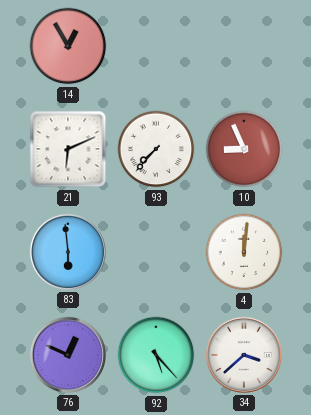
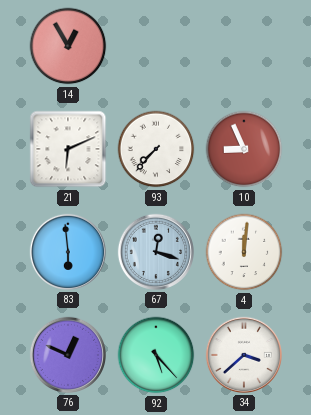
67: none -> 12:18
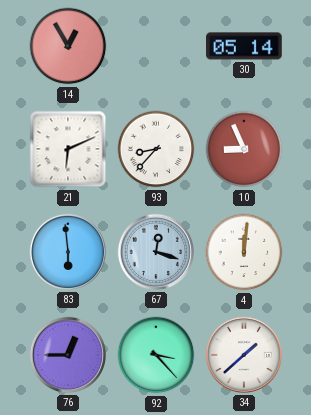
30: none -> 05:14
93: 7:37 -> 8:37
76: 12:49 -> 12:45
92: 5:23 -> 3:23
34: 3:38 -> 1:38
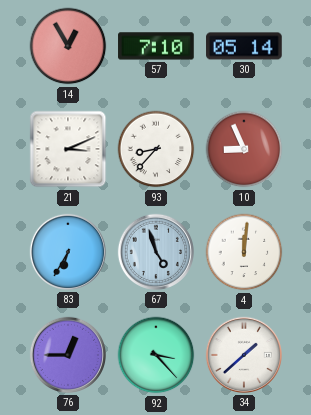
57: none -> 7:10
21: 6:11 -> 3:11
83: 5:59 -> 6:35
67: 12:18 -> 4:57
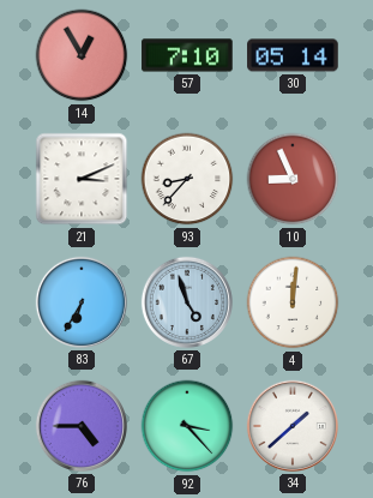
76: 12:45 -> 4:45
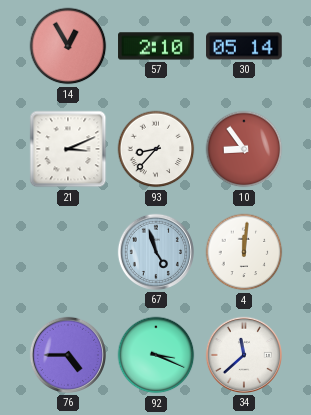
57: 7:10 -> 2:10
10: 8:56 -> 8:54
83: 6:35 -> none
92: 3:23 -> 3:19
34: 1:38 -> 11:38
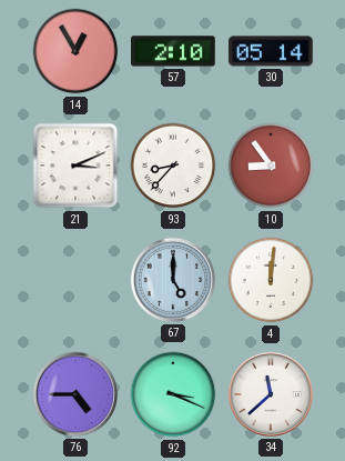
67: 4:57 -> 5:00
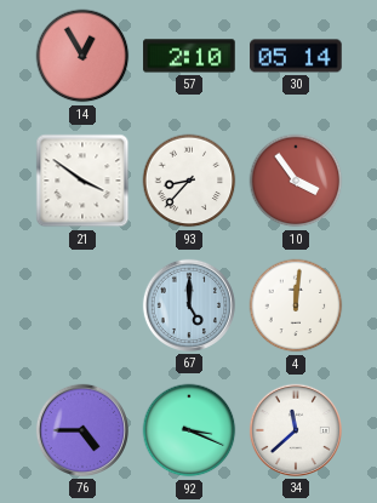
21: 3:11 -> 3:51
10: 8:54 -> 3:54
